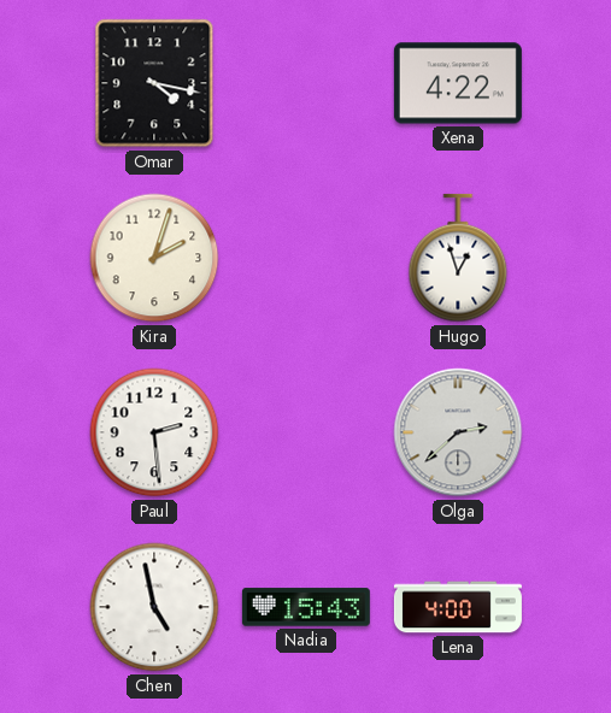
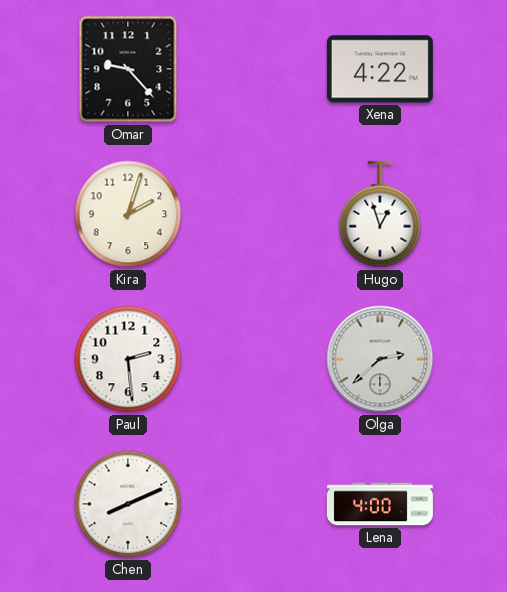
Omar: 4:17 -> 9:23
Chen: 4:58 -> 8:11
Nadia: 15:43 -> none
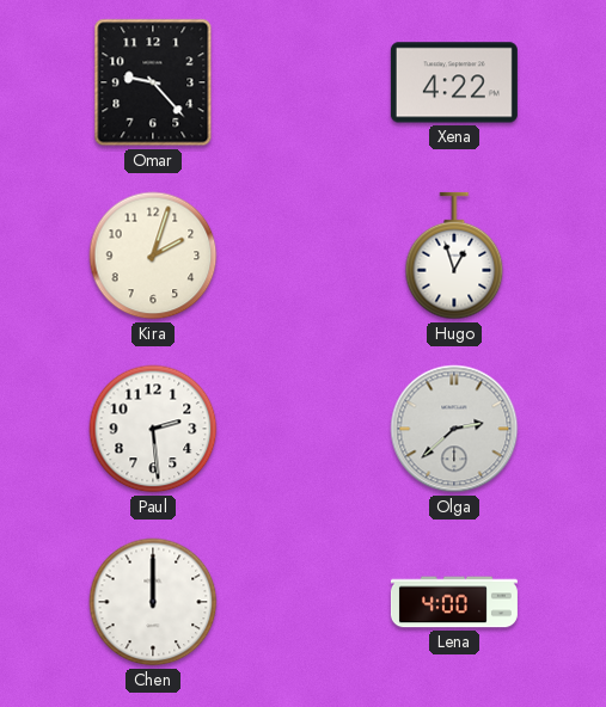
Chen: 8:11 -> 12:00
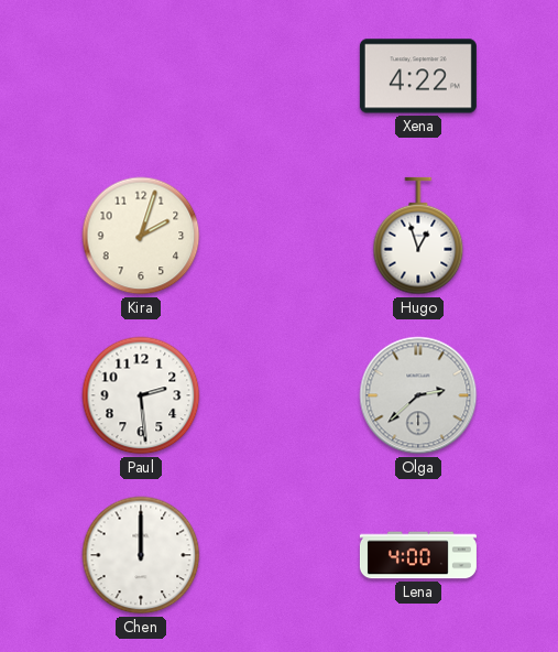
Omar: 9:23 -> none
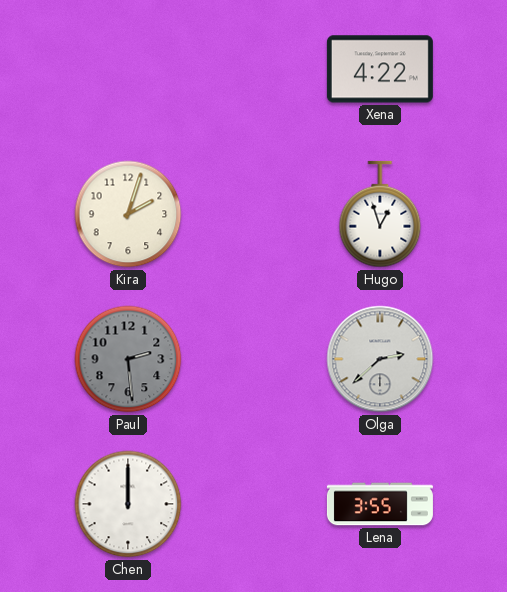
Paul dial: white -> grey
Lena: 4:00 -> 3:55
